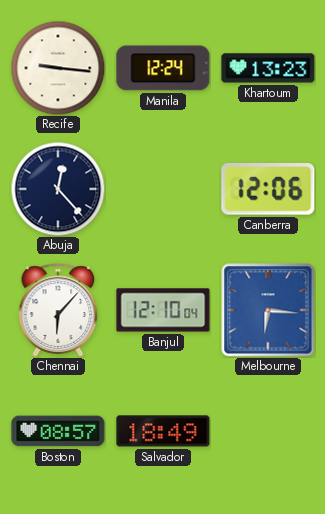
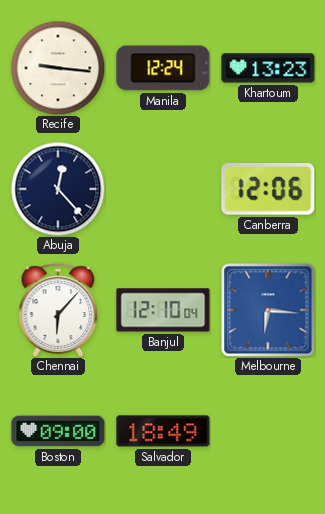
Boston: 08:57 -> 09:00
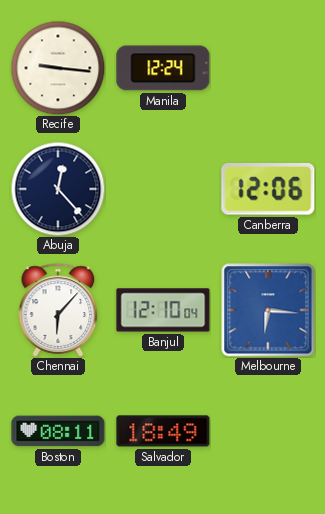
Khartoum: 13:23 -> none
Boston: 09:00 -> 08:11
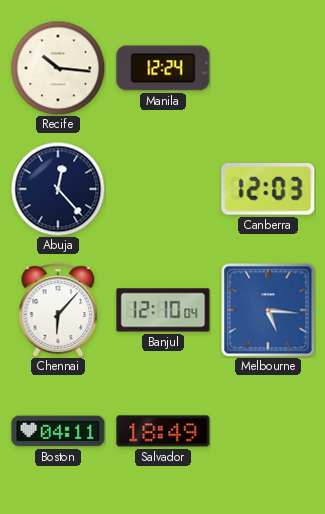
Recife: 9:16 -> 10:16
Canberra: 12:06 -> 12:03
Melbourne: 6:16 -> 5:16
Boston: 08:11 -> 04:11
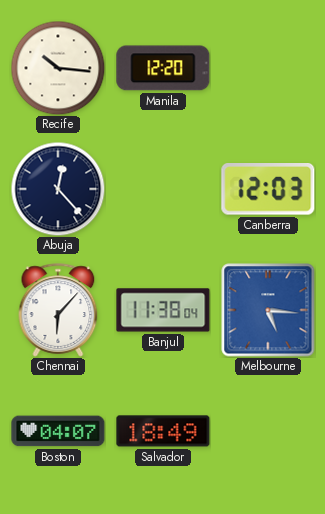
Manila: 12:24 -> 12:20
Banjul: 12:10 -> 11:38
Boston: 04:11 -> 04:07
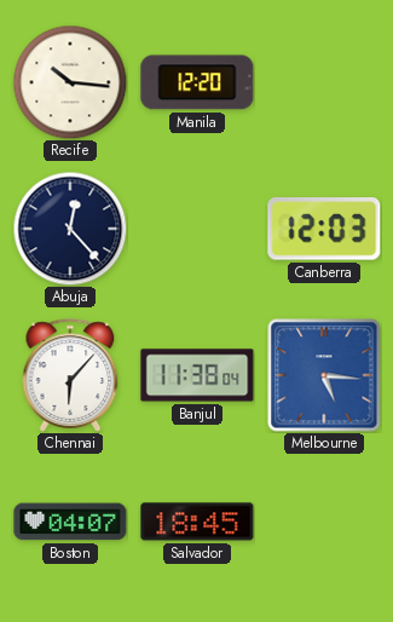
Salvador: 18:49 -> 18:45
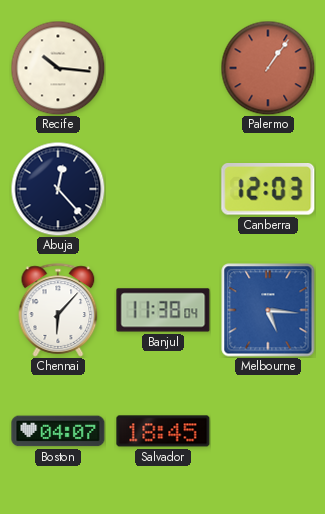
Manila: 12:20 -> none
Palermo: none -> 1:06
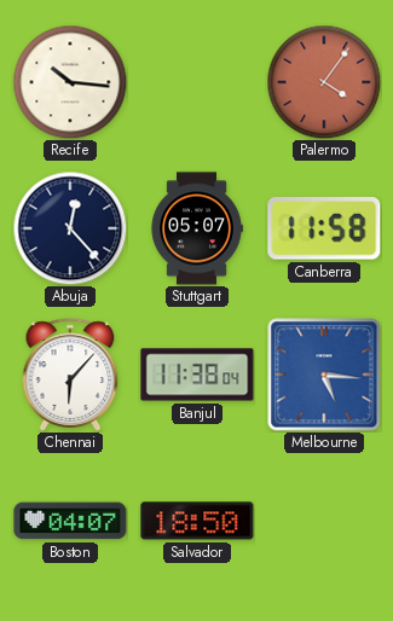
Palermo: 1:06 -> 4:06
Stuttgart: none -> 05:07
Canberra: 12:03 -> 11:58
Salvador: 18:45 -> 18:50
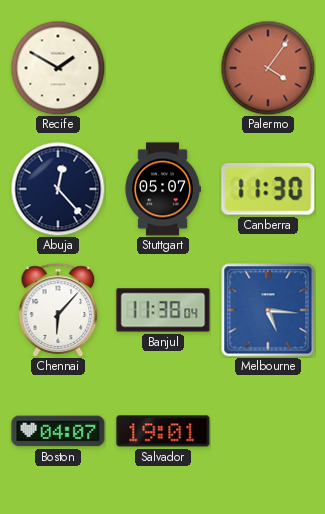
Recife: 10:16 -> 1:50
Canberra: 11:58 -> 11:30
Salvador: 18:50 -> 19:01
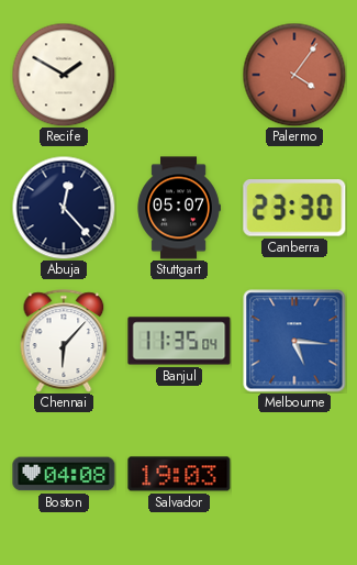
Canberra: 11:30 -> 23:30
Banjul: 11:38 -> 11:35
Boston: 04:07 -> 04:08
Salvador: 19:01 -> 19:03
